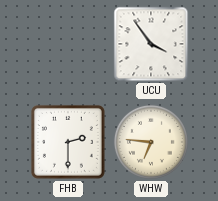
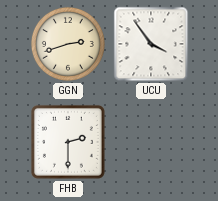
GGN: none -> 2:42
WHW: 6:46 -> none
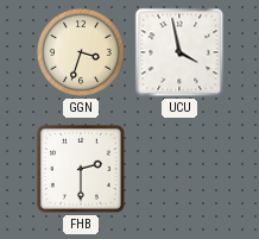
GGN: 2:42 -> 3:33
UCU: 3:54 -> 3:58
